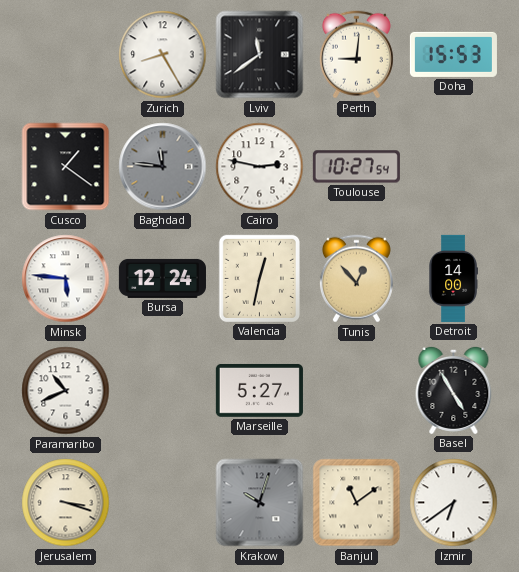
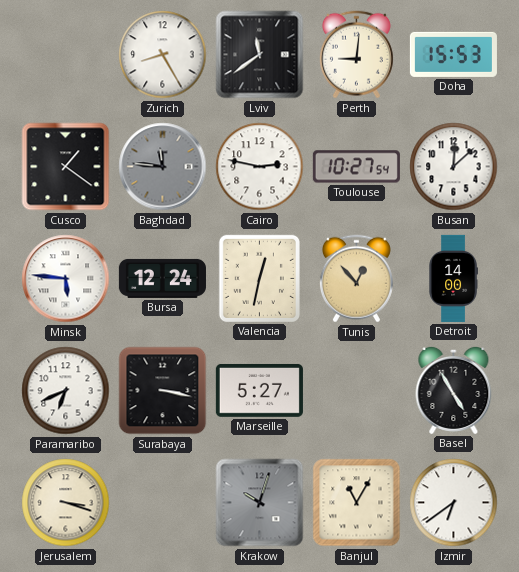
Busan: none -> 12:08
Paramaribo: 10:41 -> 6:41
Surabaya: none -> 3:17
Banjul: 11:09 -> 11:05
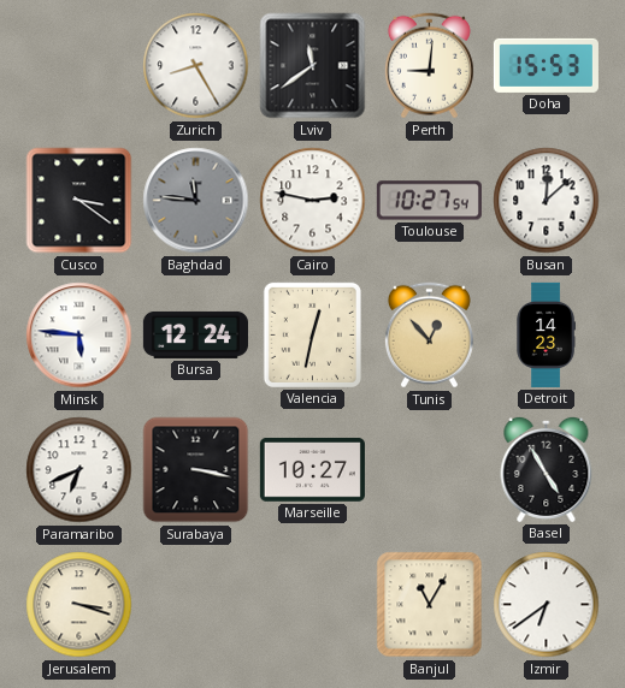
Cusco: 1:21 -> 3:21
Detroit: 14:00 -> 14:23
Marseille: 5:27 -> 10:27
Krakow: 10:03 -> none
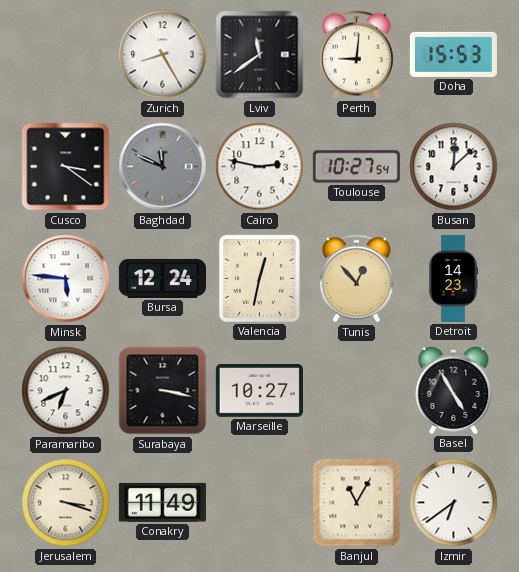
Baghdad: 11:46 -> 11:49
Conakry: none -> 11:49
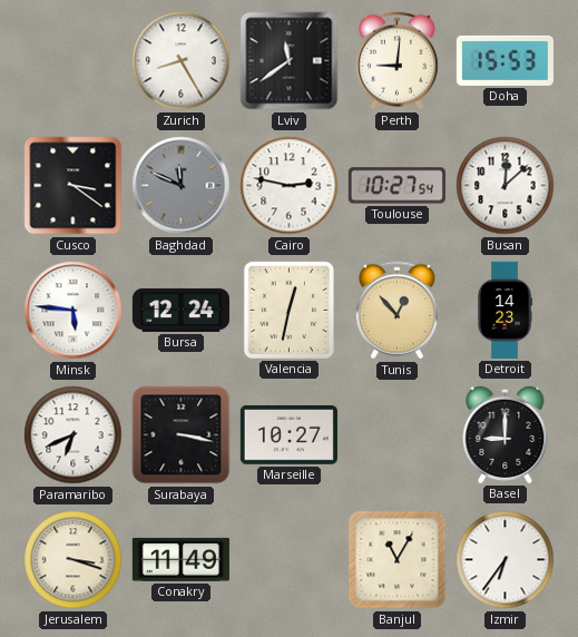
Basel: 4:55 -> 9:00
Izmir: 6:39 -> 6:36
